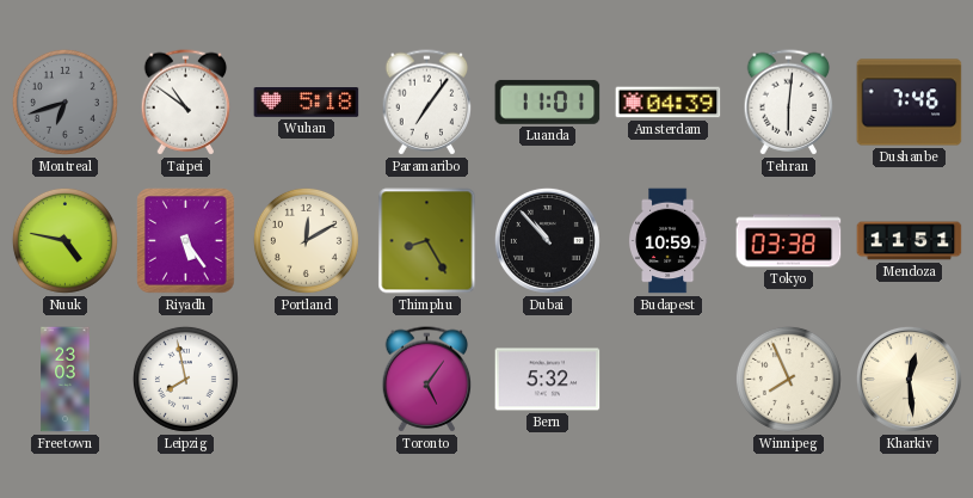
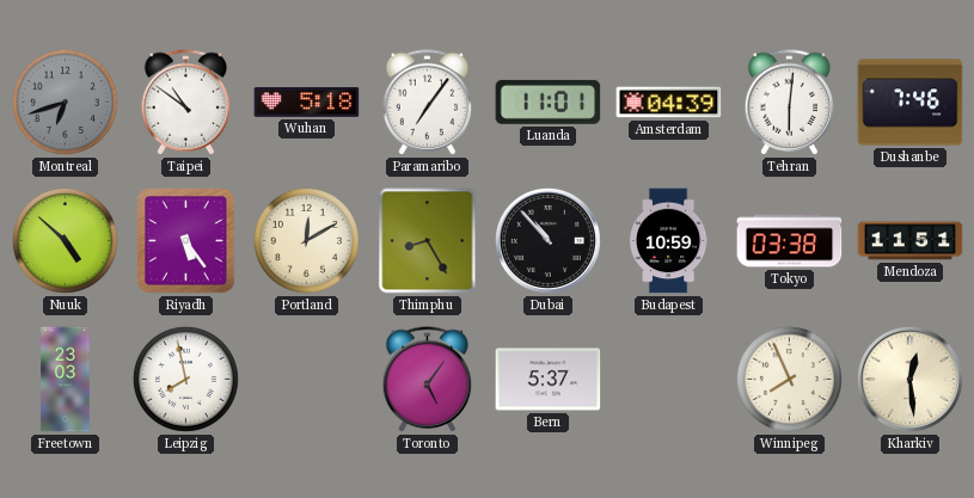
Nuuk: 4:47 -> 4:52
Bern: 5:32 -> 5:37
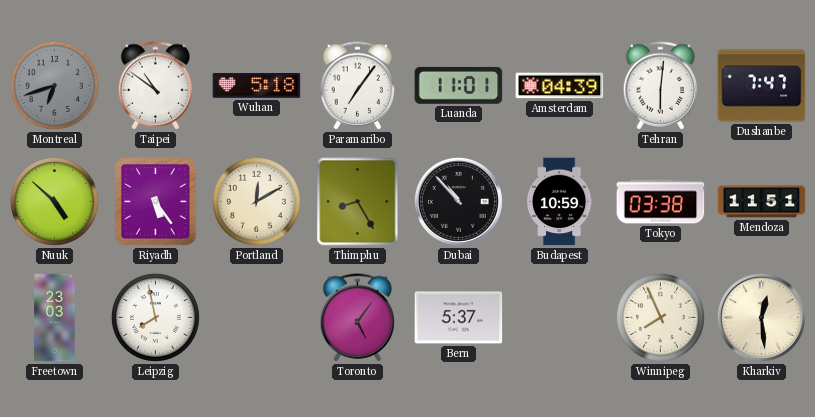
Dushanbe: 7:46 -> 7:47
